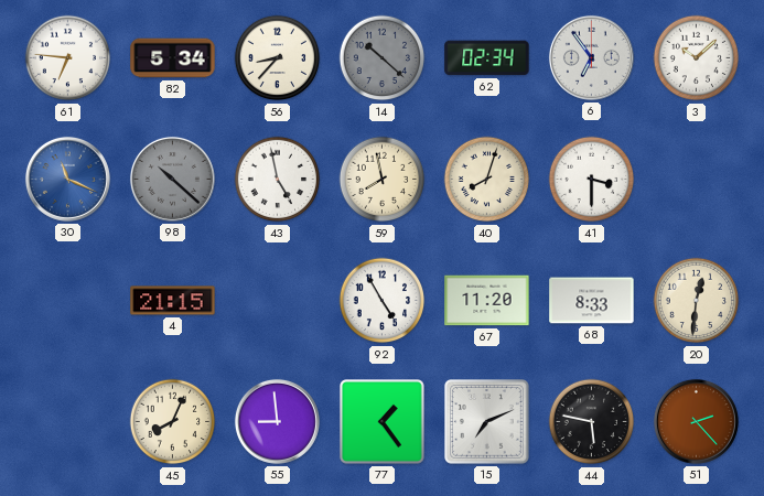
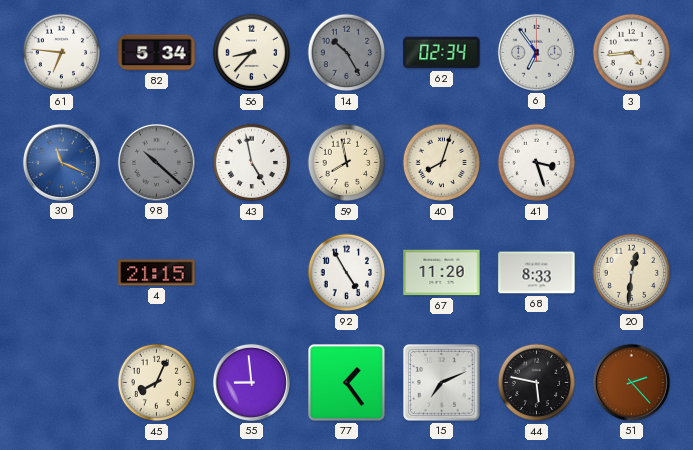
14: 10:22 -> 10:25
3: 10:08 -> 4:44
41: 3:30 -> 3:27
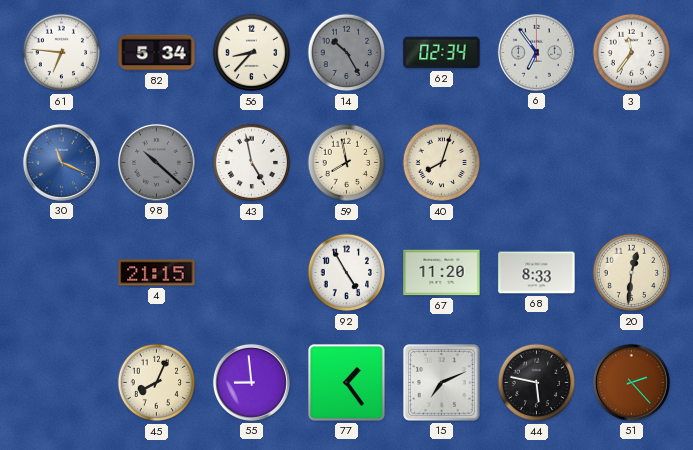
3: 4:44 -> 11:36
41: 3:27 -> none
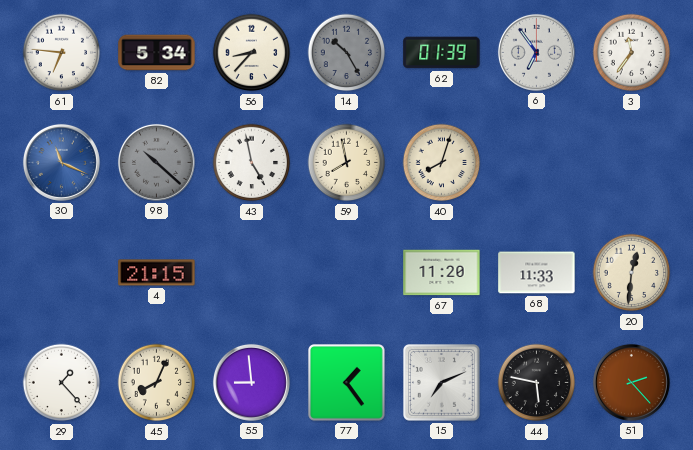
62: 02:34 -> 01:39
92: 4:55 -> none
68: 8:33 -> 11:33
29: none -> 1:23
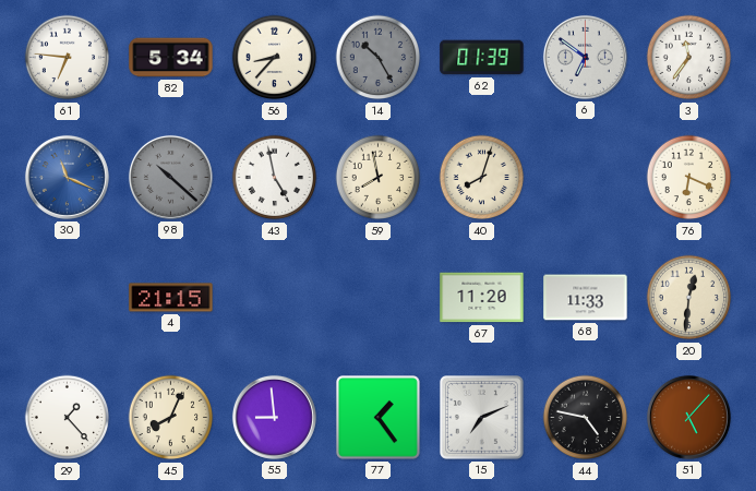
6: 6:54 -> 6:51
76: none -> 6:19
44: 5:47 -> 4:47
51: 2:23 -> 5:07
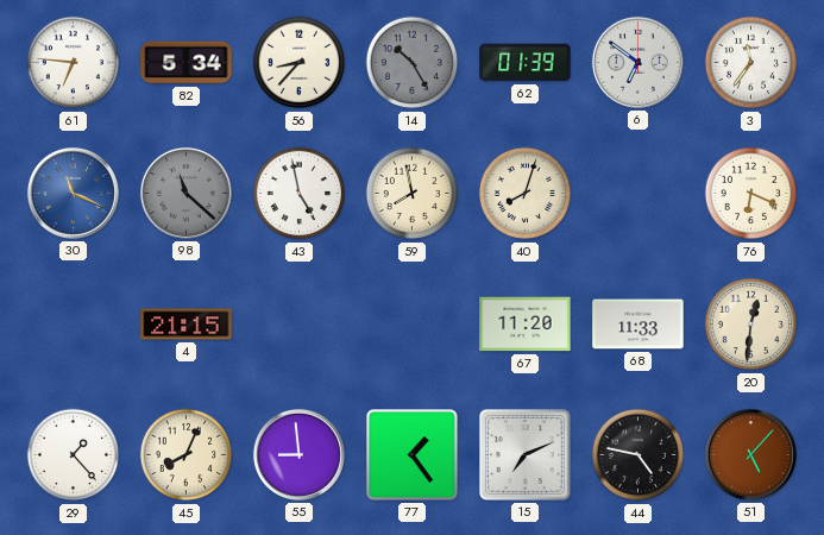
98: 10:22 -> 11:22
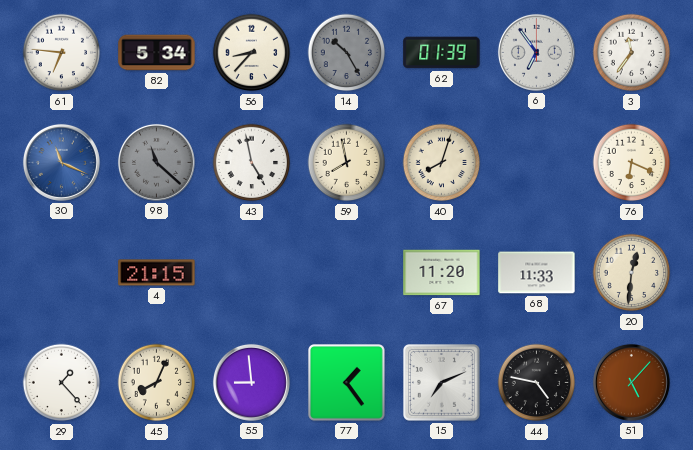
6: 6:51 -> 6:54
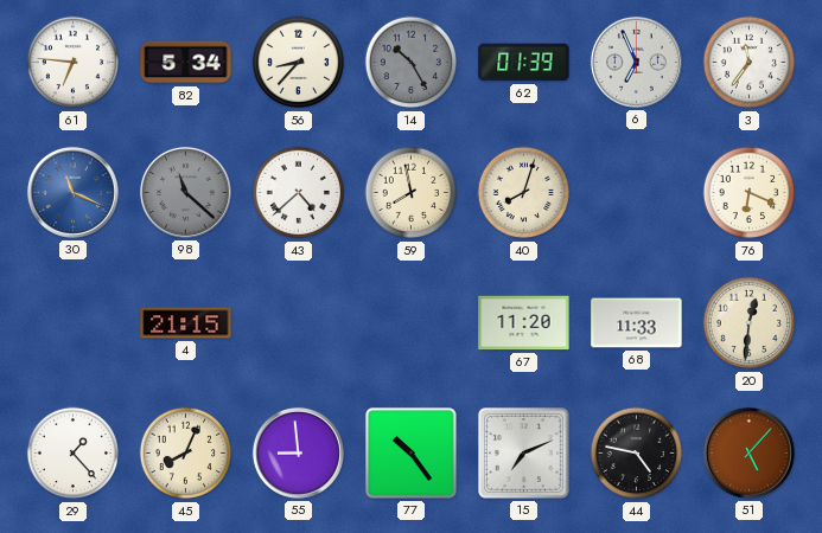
6: 6:54 -> 6:56
43: 4:58 -> 4:38
77: 1:24 -> 10:24
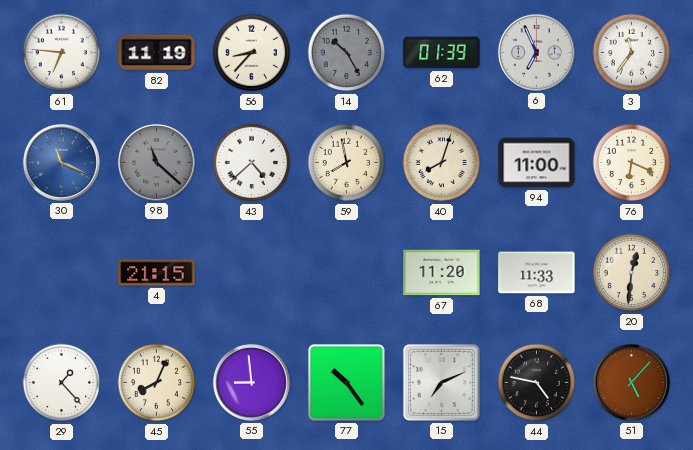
82: 5:34 -> 11:19
94: none -> 11:00
